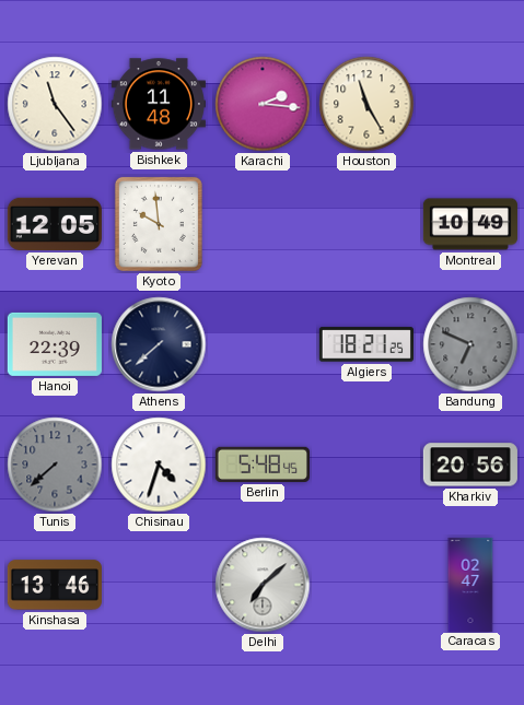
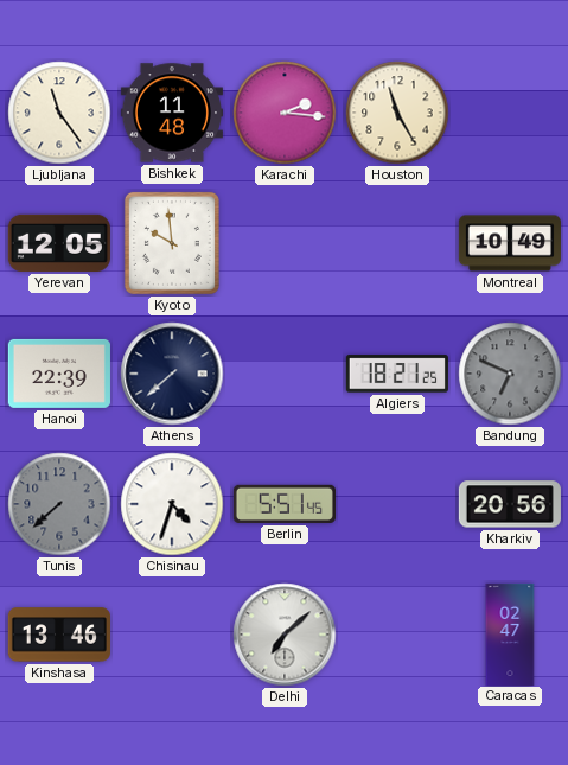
Berlin: 5:48 -> 5:51
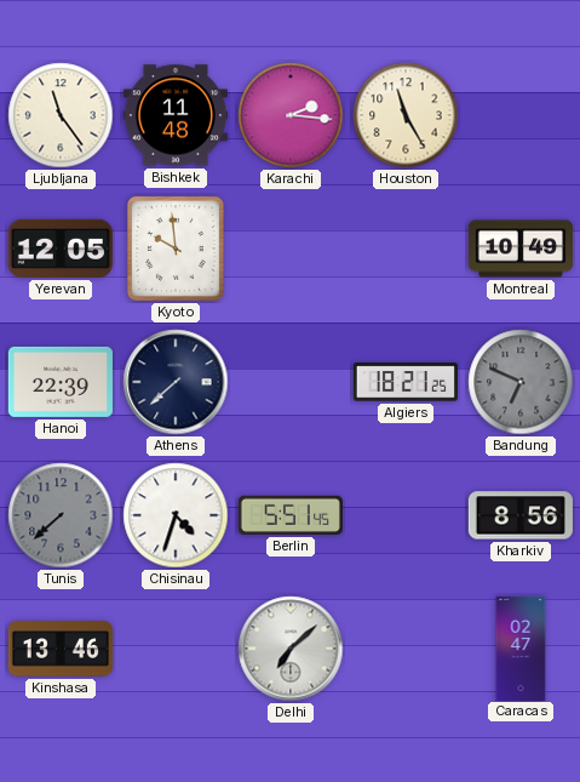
Kharkiv: 20:56 -> 8:56
